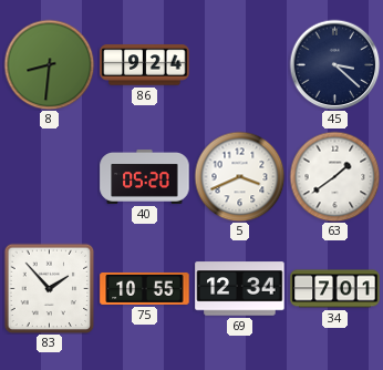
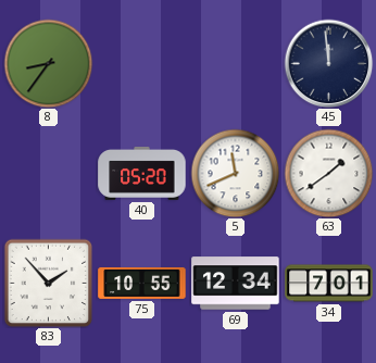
8: 8:31 -> 8:36
86: 9:24 -> none
45: 3:22 -> 11:59
5: 3:41 -> 11:41
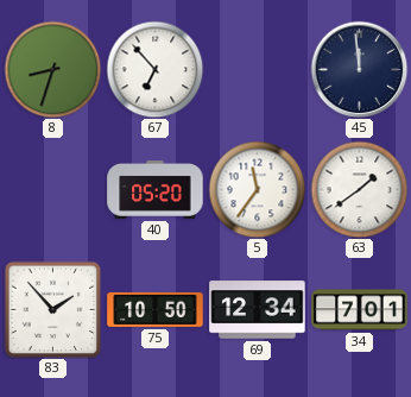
8: 8:36 -> 8:33
67: none -> 6:53
5: 11:41 -> 11:36
75: 10:55 -> 10:50
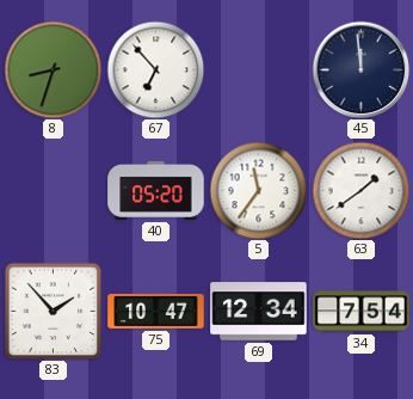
75: 10:50 -> 10:47
34: 7:01 -> 7:54
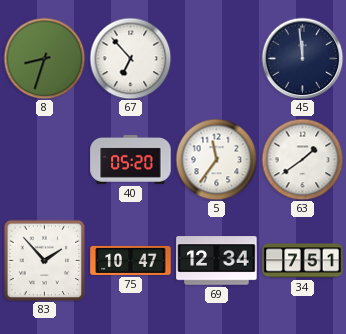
34: 7:54 -> 7:51
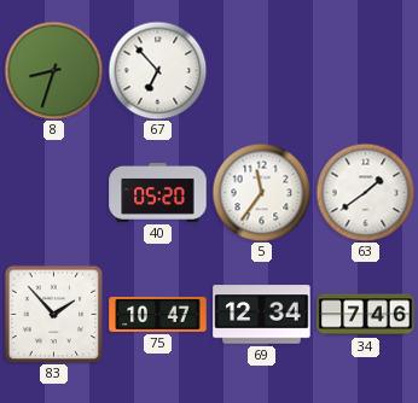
45: 11:59 -> none
34: 7:51 -> 7:46
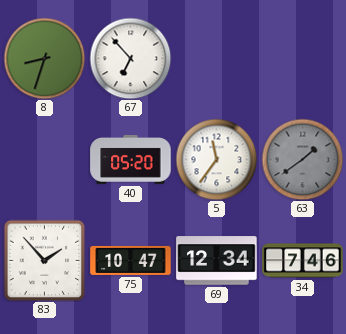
63 dial: white -> grey
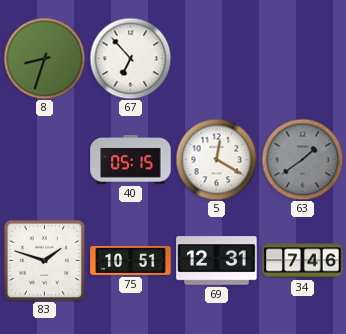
40: 05:20 -> 05:15
5: 11:36 -> 12:20
83: 1:53 -> 1:48
75: 10:47 -> 10:51
69: 12:34 -> 12:31
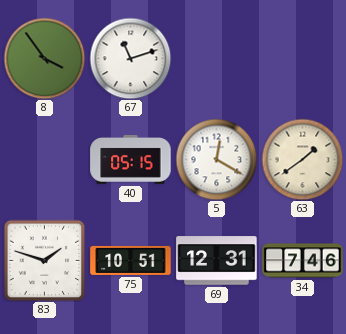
8: 8:33 -> 3:54
67: 6:53 -> 11:12
63 dial: grey -> cream
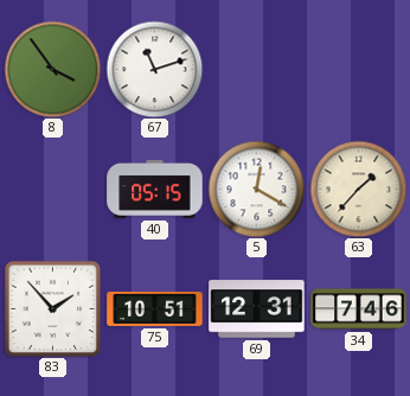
63: 1:39 -> 1:37
83: 1:48 -> 1:53
